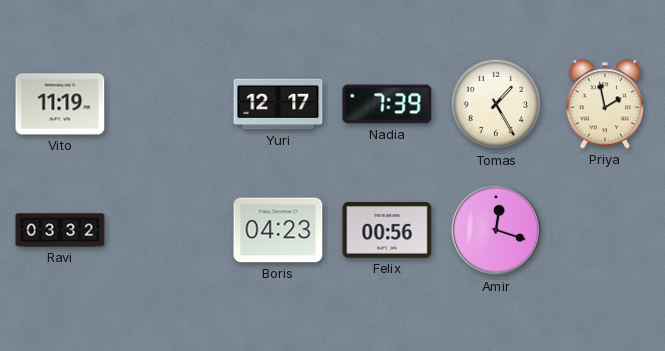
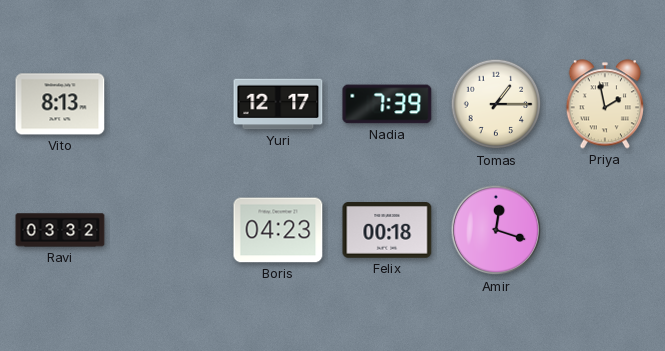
Vito: 11:19 -> 8:13
Tomas: 1:25 -> 1:15
Felix: 00:56 -> 00:18
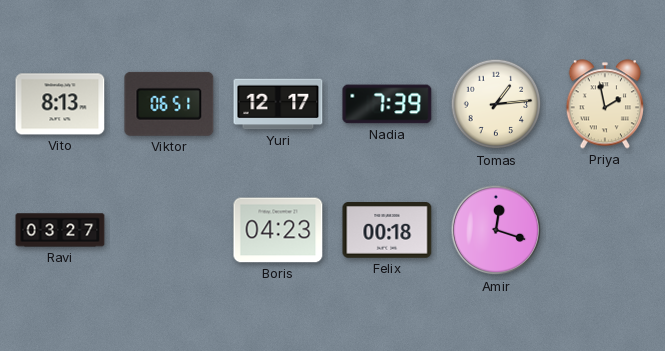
Viktor: none -> 06:51
Tomas: 1:15 -> 1:14
Ravi: 03:32 -> 03:27
